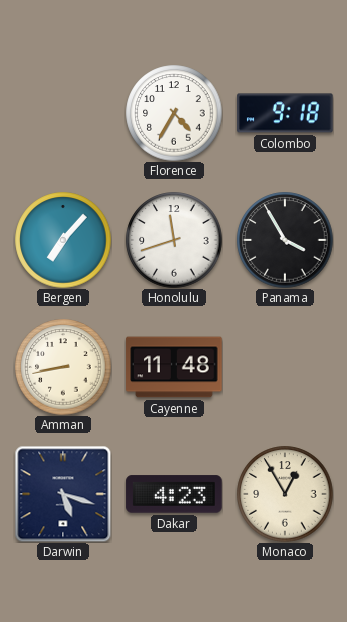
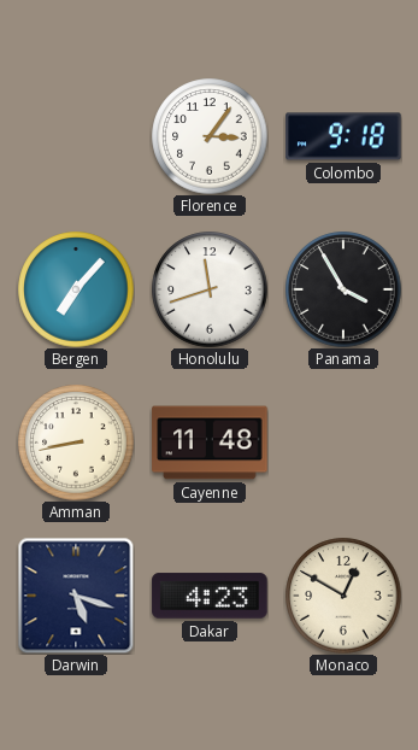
Florence: 4:35 -> 3:06
Monaco: 12:55 -> 12:50
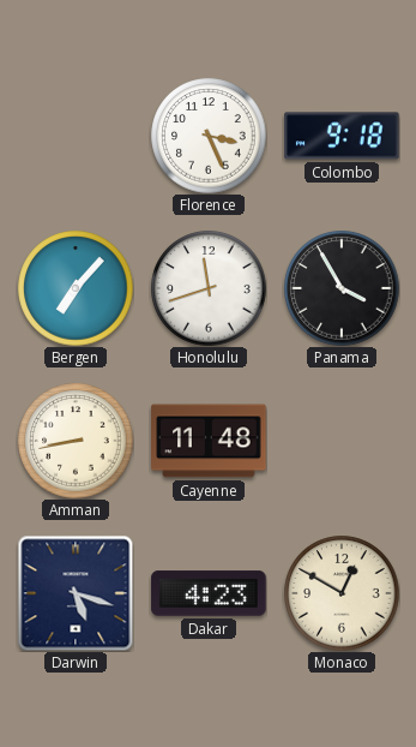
Florence: 3:06 -> 3:26
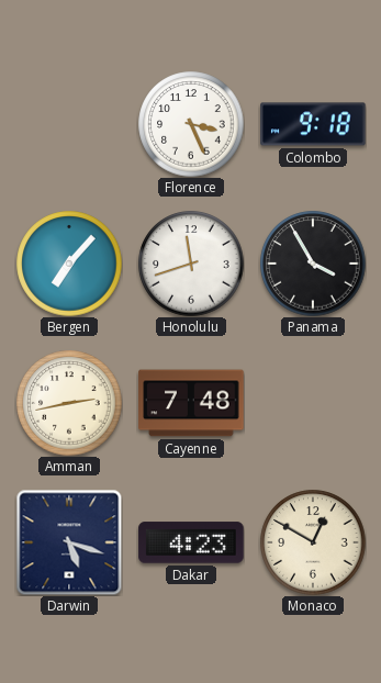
Amman: 8:43 -> 2:43
Cayenne: 11:48 -> 7:48
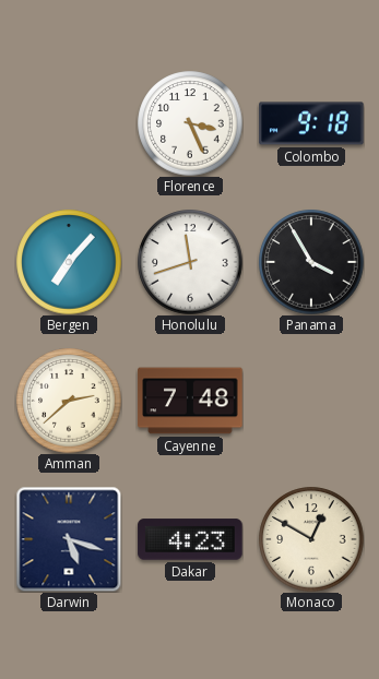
Amman: 2:43 -> 2:38
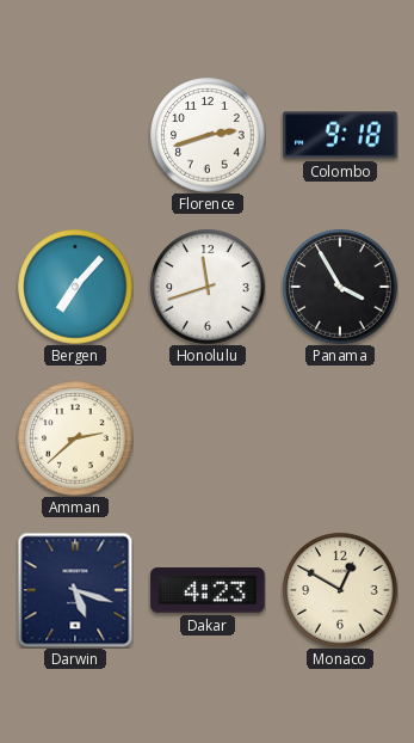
Florence: 3:26 -> 2:42
Cayenne: 7:48 -> none
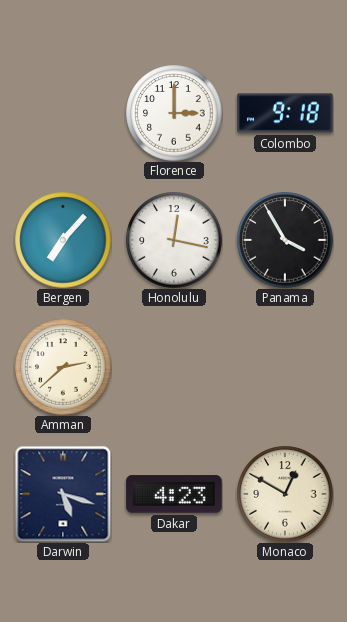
Florence: 2:42 -> 3:00
Honolulu: 11:42 -> 12:17
